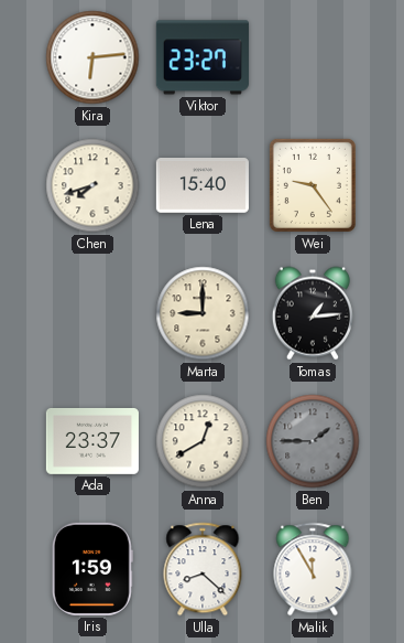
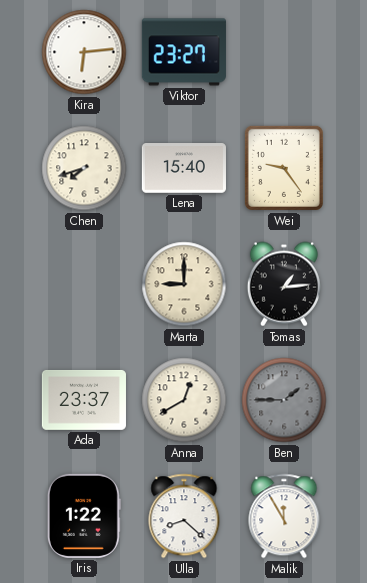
Iris: 1:59 -> 1:22
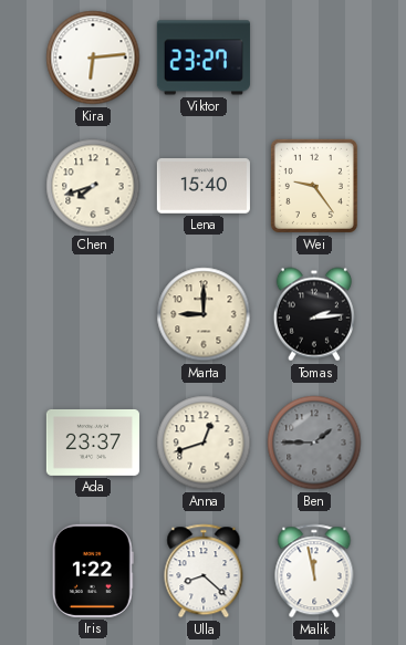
Tomas: 1:14 -> 2:14
Anna: 12:40 -> 12:42
Malik: 11:55 -> 11:58
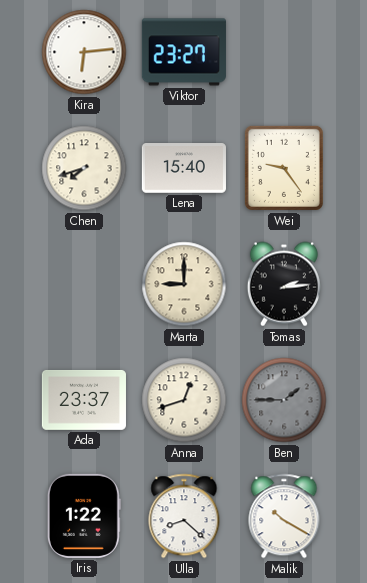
Malik: 11:58 -> 10:20
